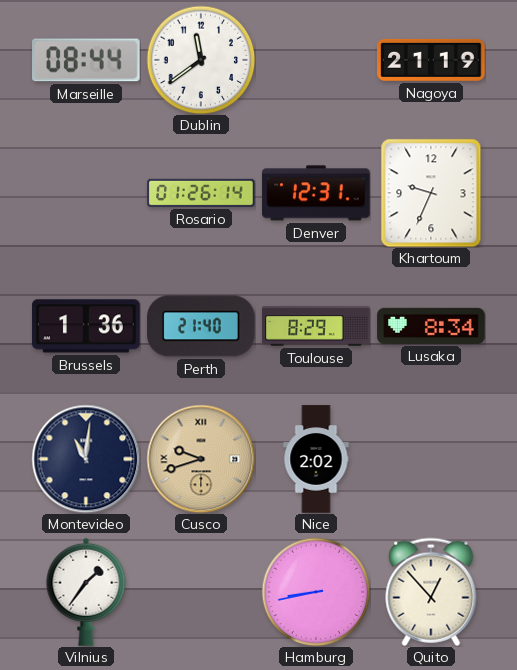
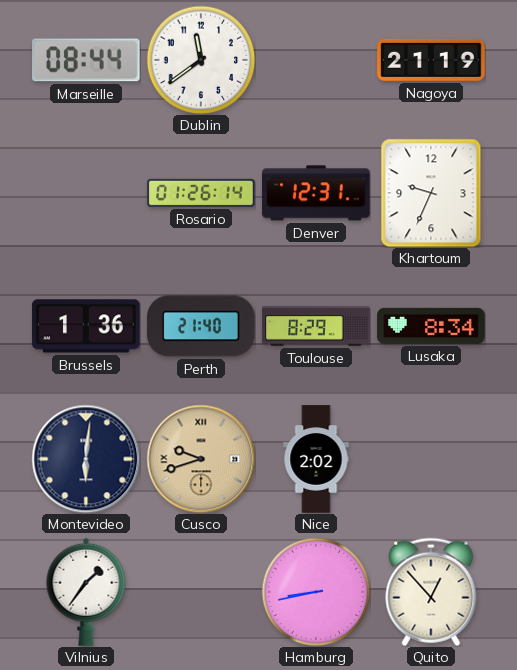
Montevideo: 11:01 -> 6:01
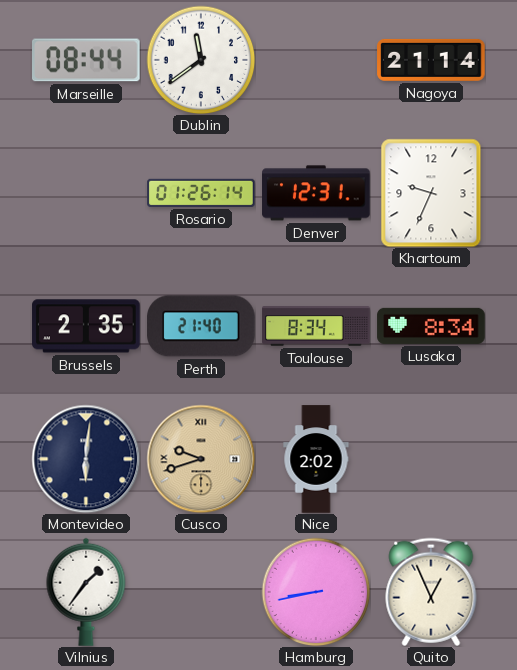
Nagoya: 21:19 -> 21:14
Brussels: 1:36 -> 2:35
Toulouse: 8:29 -> 8:34
Quito: 12:53 -> 12:56
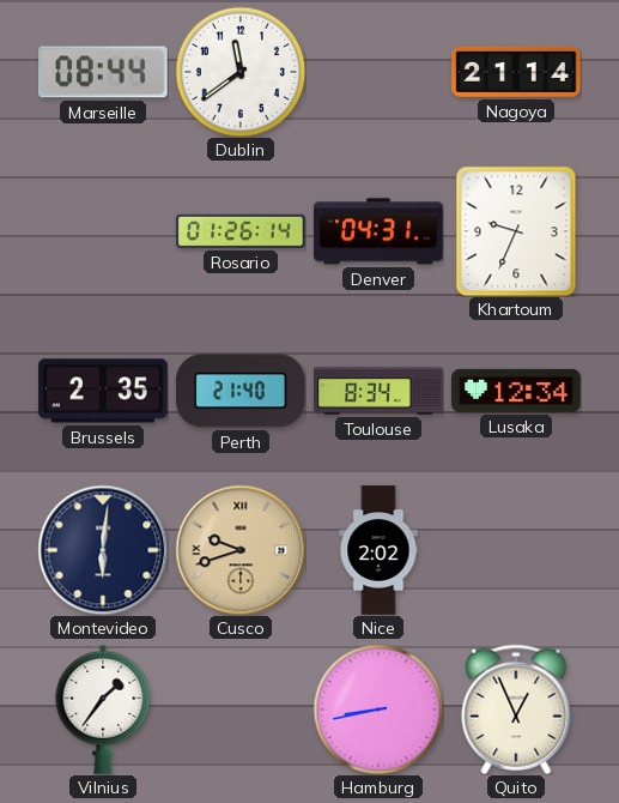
Denver: 12:31 -> 04:31
Lusaka: 8:34 -> 12:34
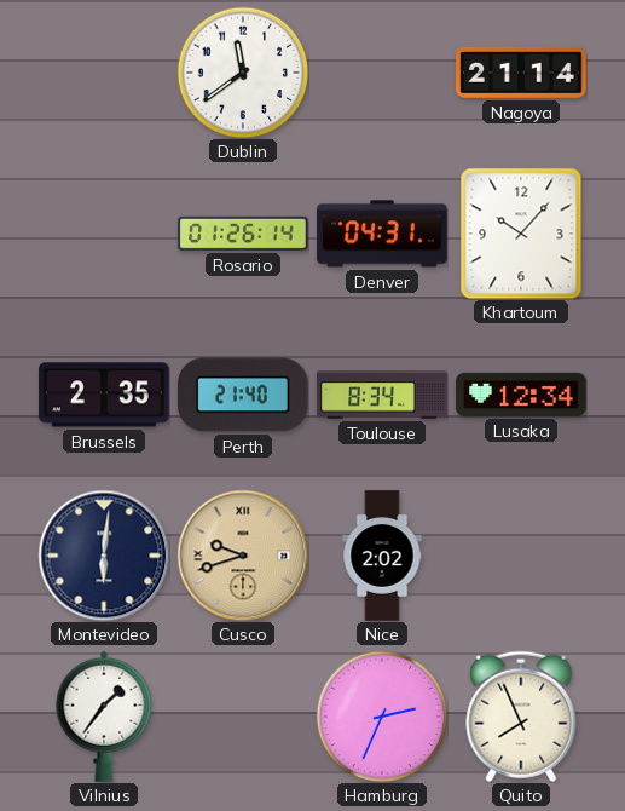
Marseille: 08:44 -> none
Khartoum: 9:34 -> 10:07
Hamburg: 8:43 -> 2:34
Quito: 12:56 -> 7:56
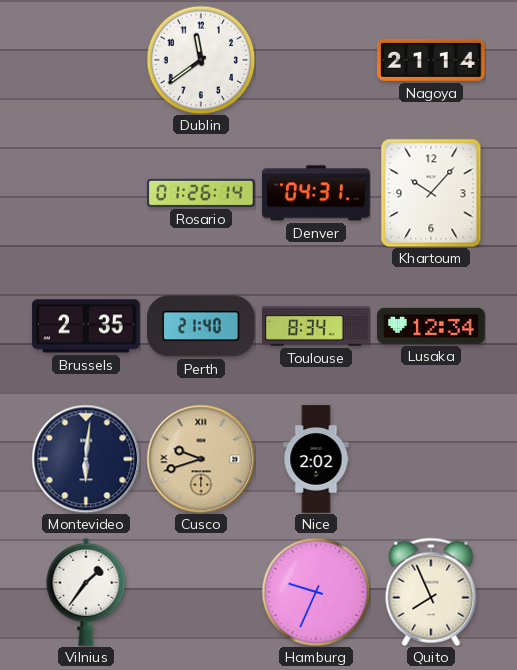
Hamburg: 2:34 -> 9:34
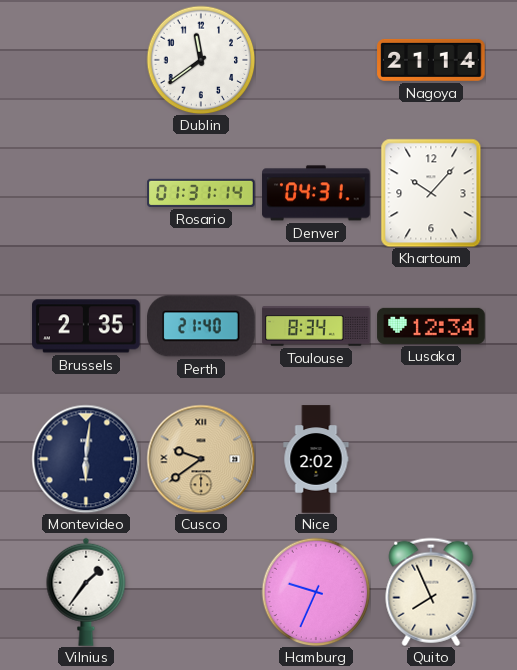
Rosario: 01:26 -> 01:31
Cusco: 9:42 -> 9:39
